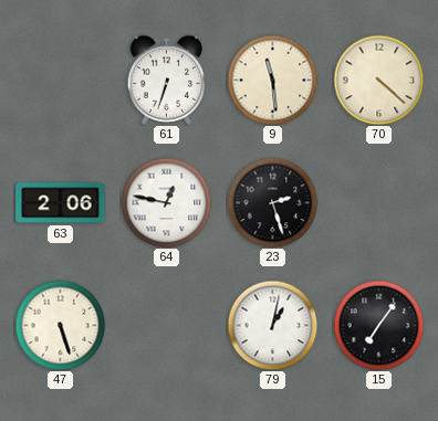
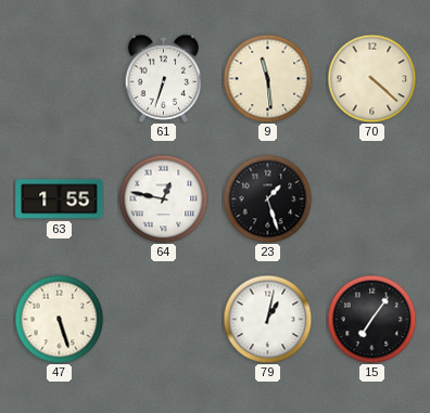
63: 2:06 -> 1:55
23: 2:27 -> 1:27
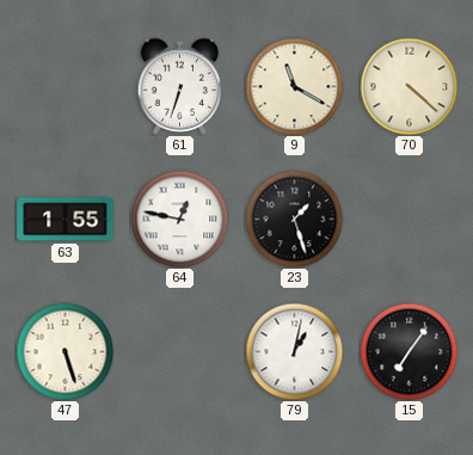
9: 11:29 -> 11:20
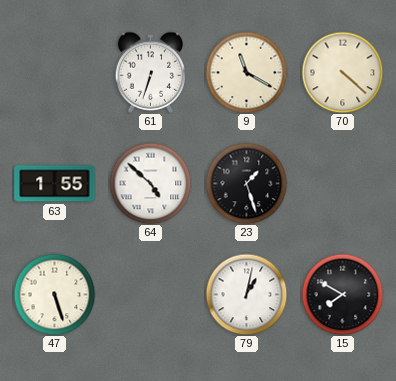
64: 12:47 -> 4:52
15: 7:06 -> 7:50
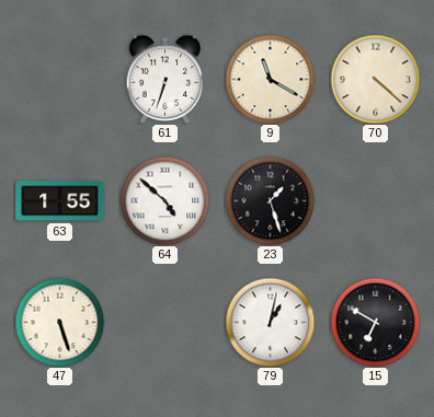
15: 7:50 -> 6:50
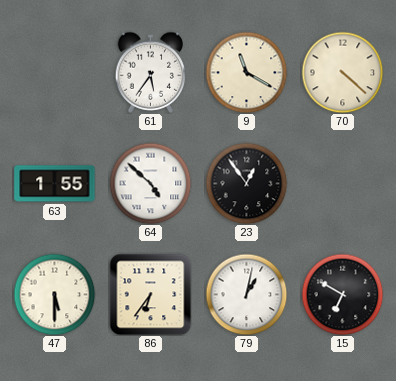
61: 6:33 -> 5:36
23: 1:27 -> 12:54
47: 5:27 -> 5:30
86: none -> 6:36
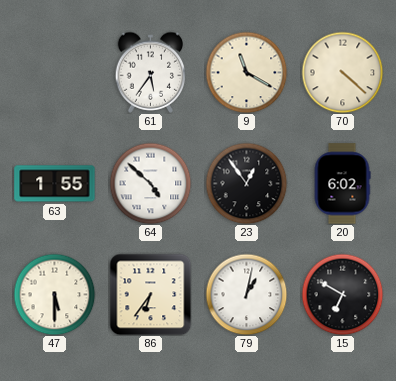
20: none -> 6:02
